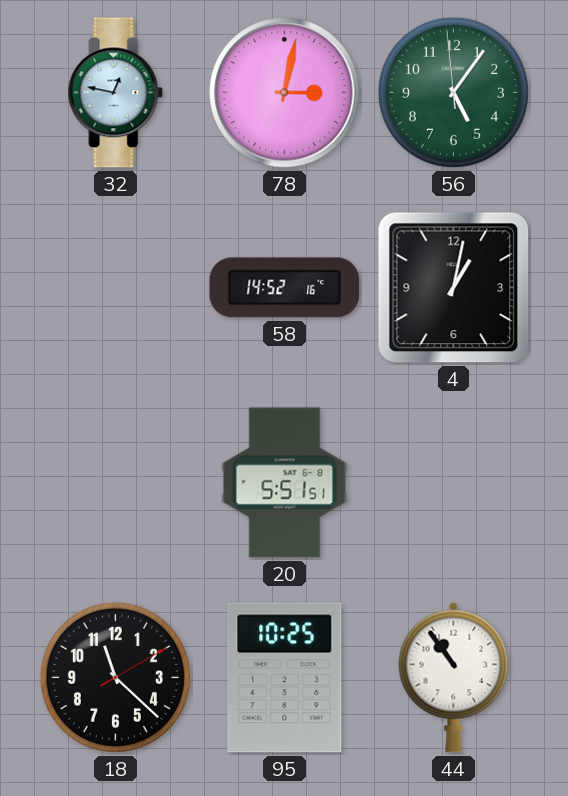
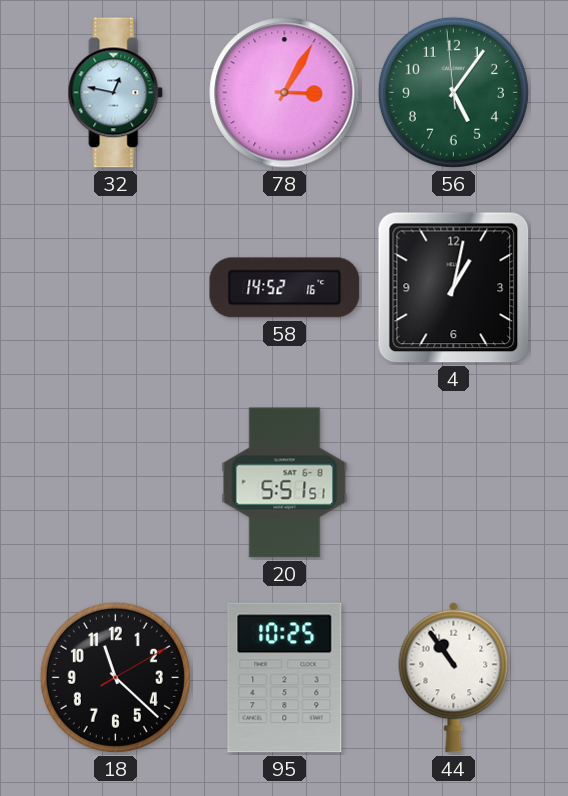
78: 3:02 -> 3:05
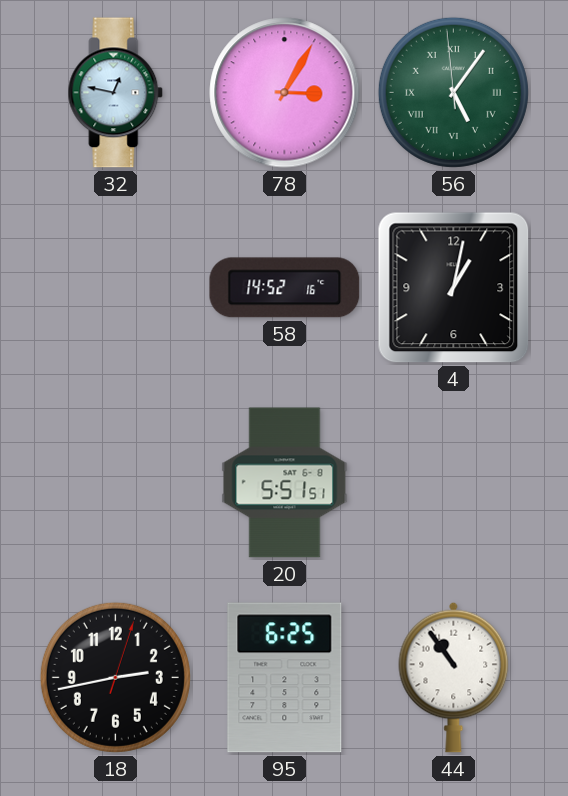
56 numerals: Arabic -> Roman
18: 11:22 -> 2:43
95: 10:25 -> 6:25
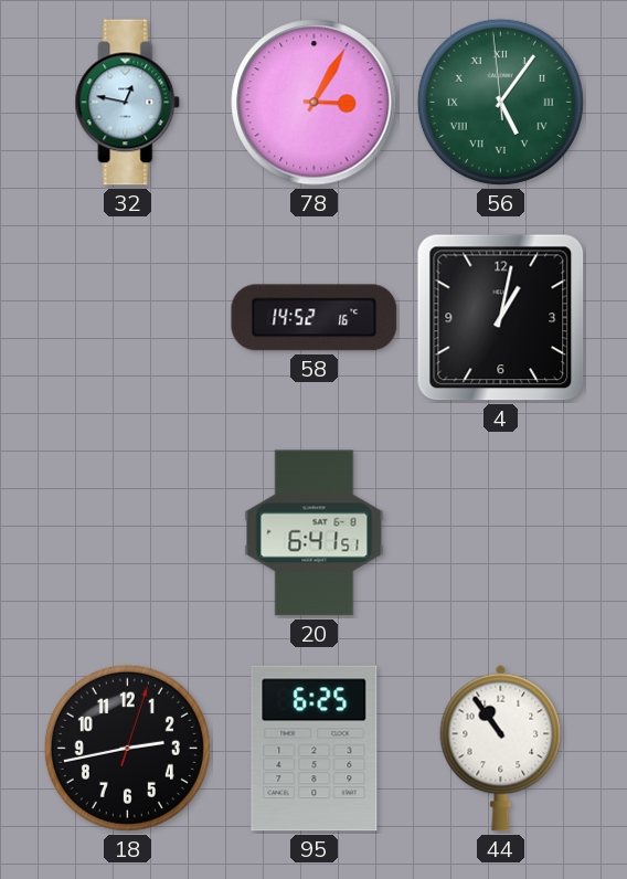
20: 5:51 -> 6:41
